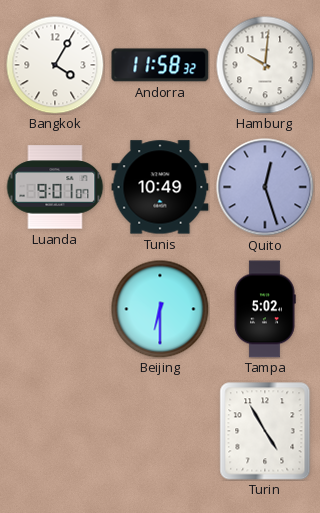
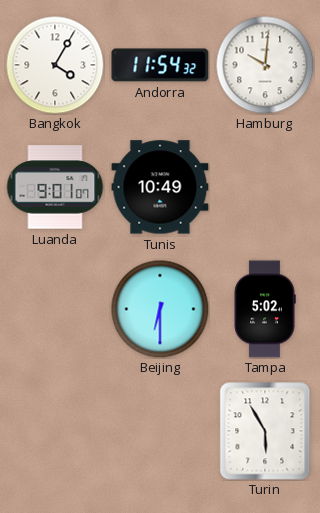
Andorra: 11:58 -> 11:54
Quito: 12:27 -> none
Turin: 4:55 -> 5:55
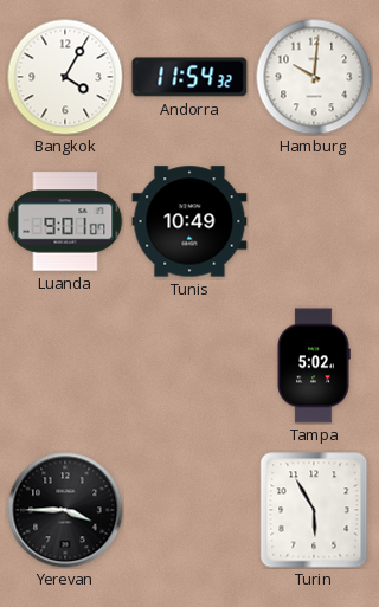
Beijing: 6:30 -> none
Yerevan: none -> 3:45
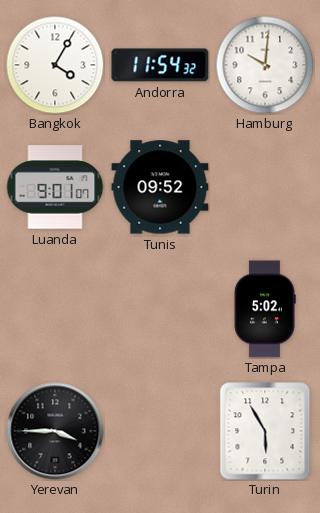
Tunis: 10:49 -> 09:52
